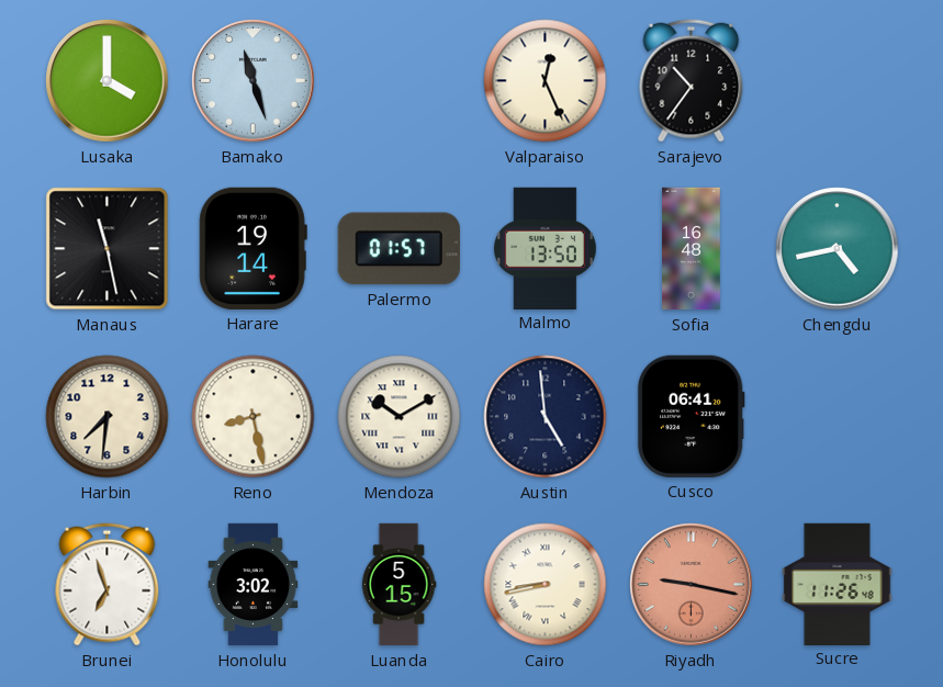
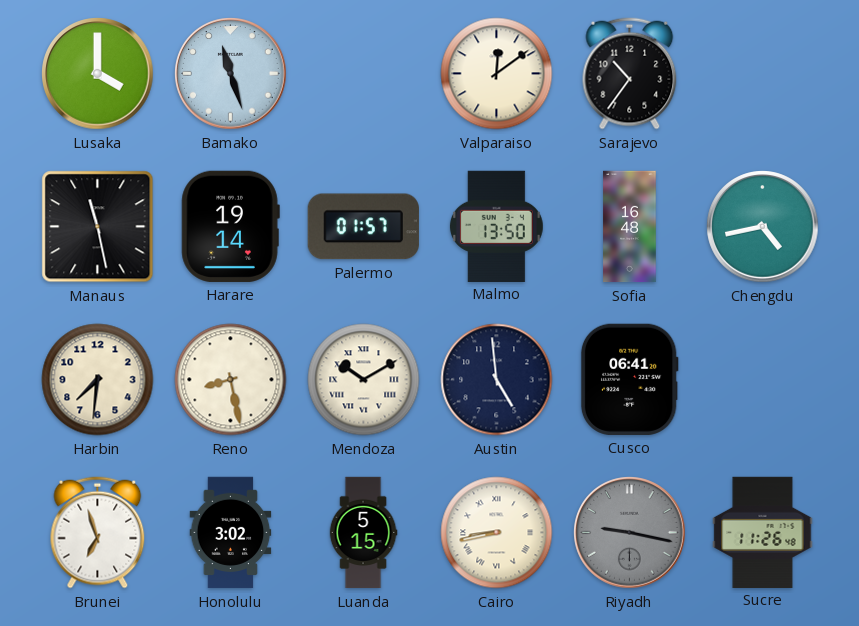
Valparaiso: 12:26 -> 12:09
Riyadh dial: salmon -> grey
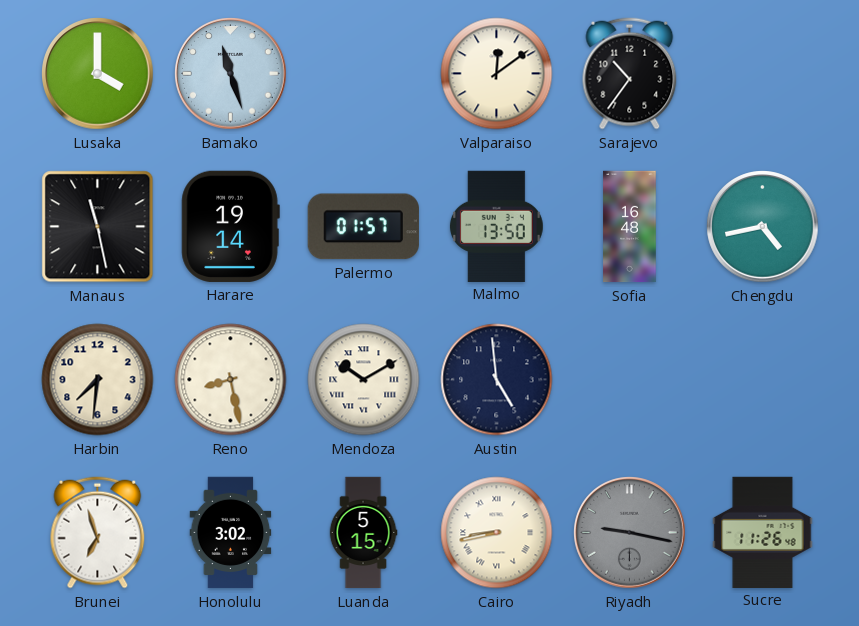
Cusco: 06:41 -> none
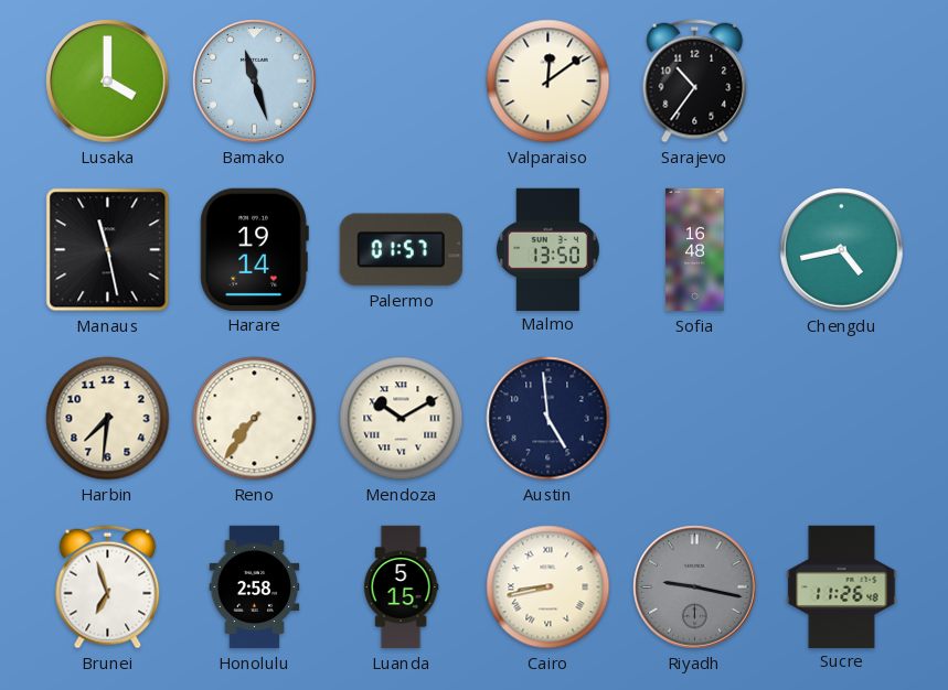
Reno: 8:28 -> 7:36
Honolulu: 3:02 -> 2:58
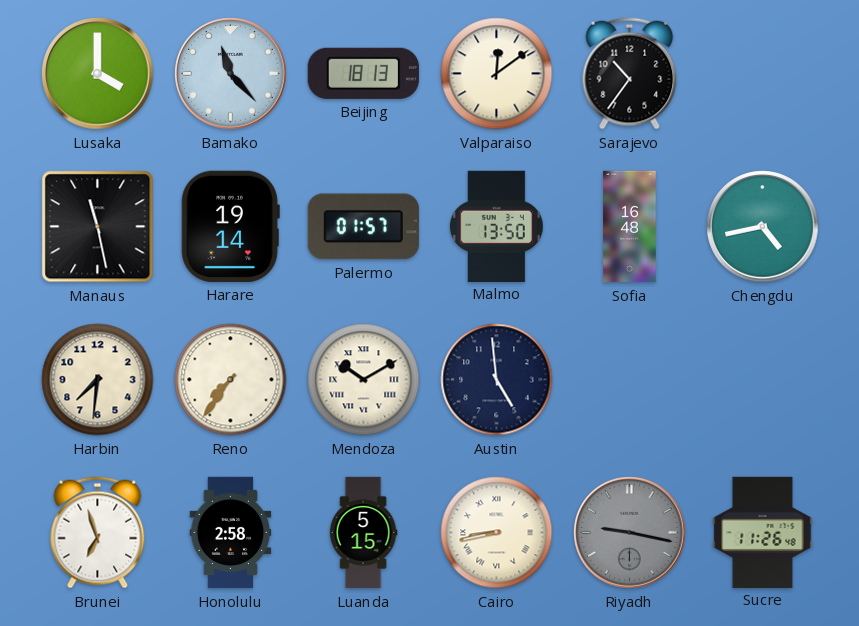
Bamako: 11:27 -> 11:23
Beijing: none -> 18:13
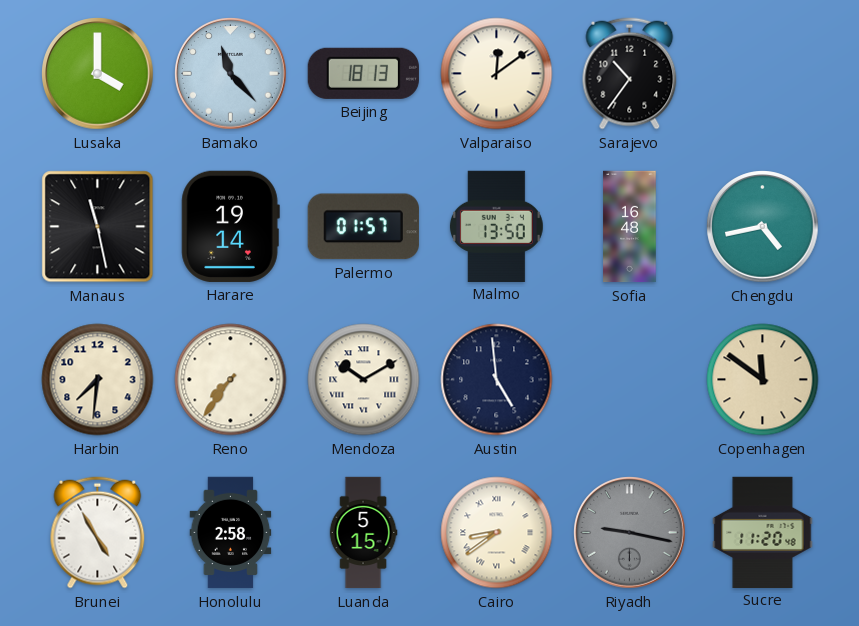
Copenhagen: none -> 11:51
Brunei: 6:57 -> 4:55
Cairo: 8:43 -> 8:39
Sucre: 11:26 -> 11:20
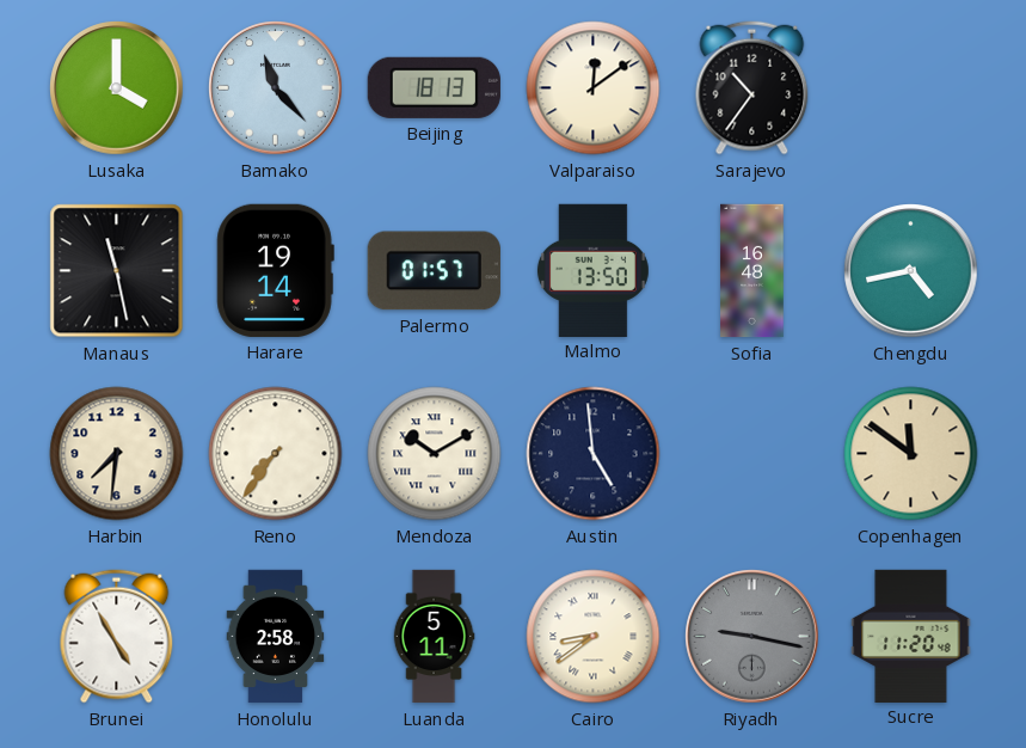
Luanda: 5:15 -> 5:11
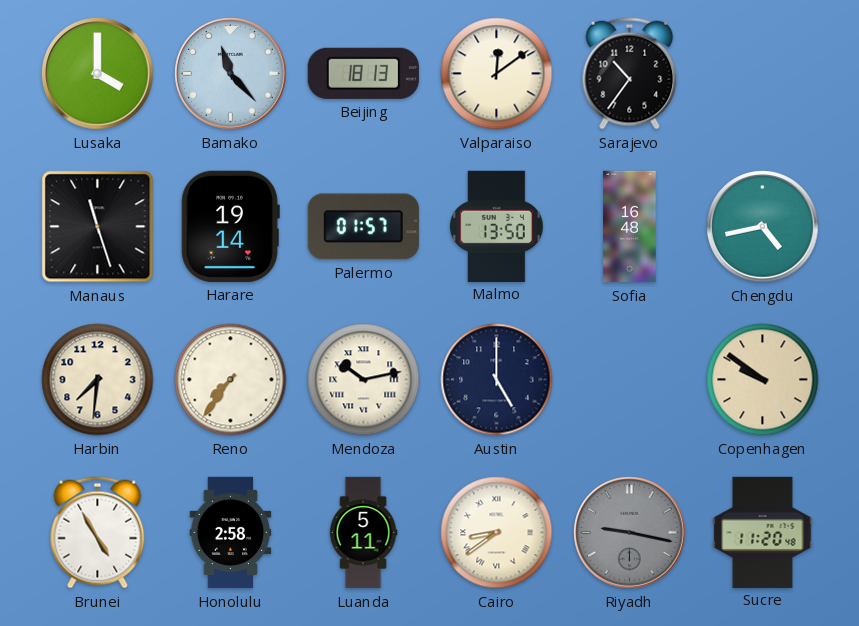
Manaus: 11:28 -> 11:27
Mendoza: 10:10 -> 10:13
Austin: 4:59 -> 5:00
Copenhagen: 11:51 -> 9:51
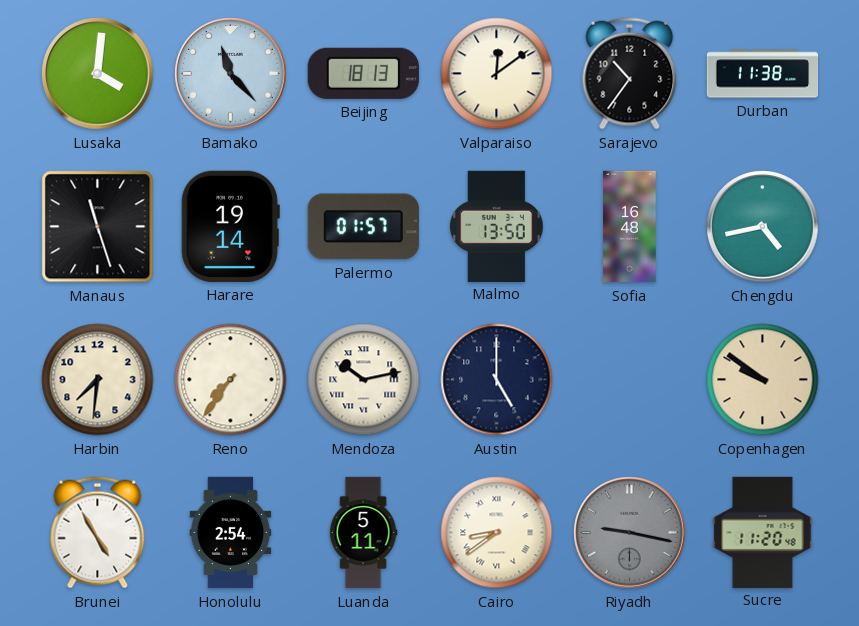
Lusaka: 4:00 -> 4:01
Durban: none -> 11:38
Honolulu: 2:58 -> 2:54
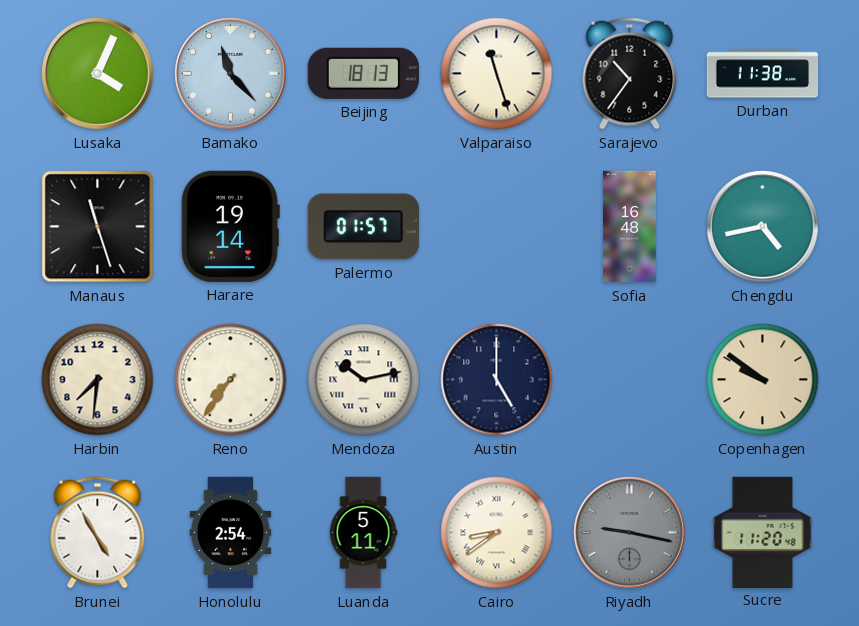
Lusaka: 4:01 -> 4:04
Valparaiso: 12:09 -> 11:27
Malmo: 13:50 -> none
